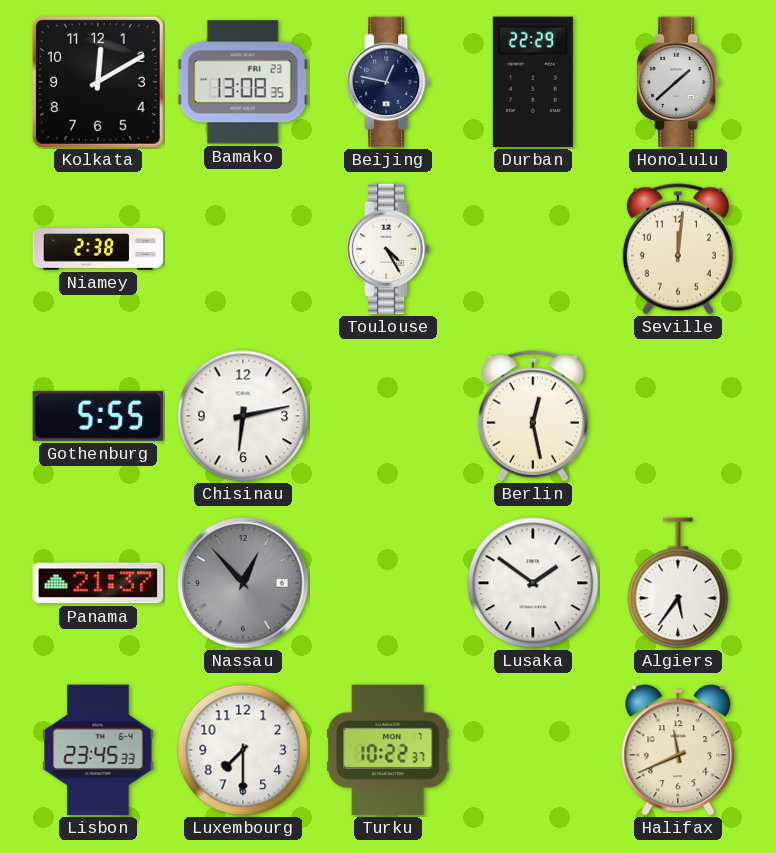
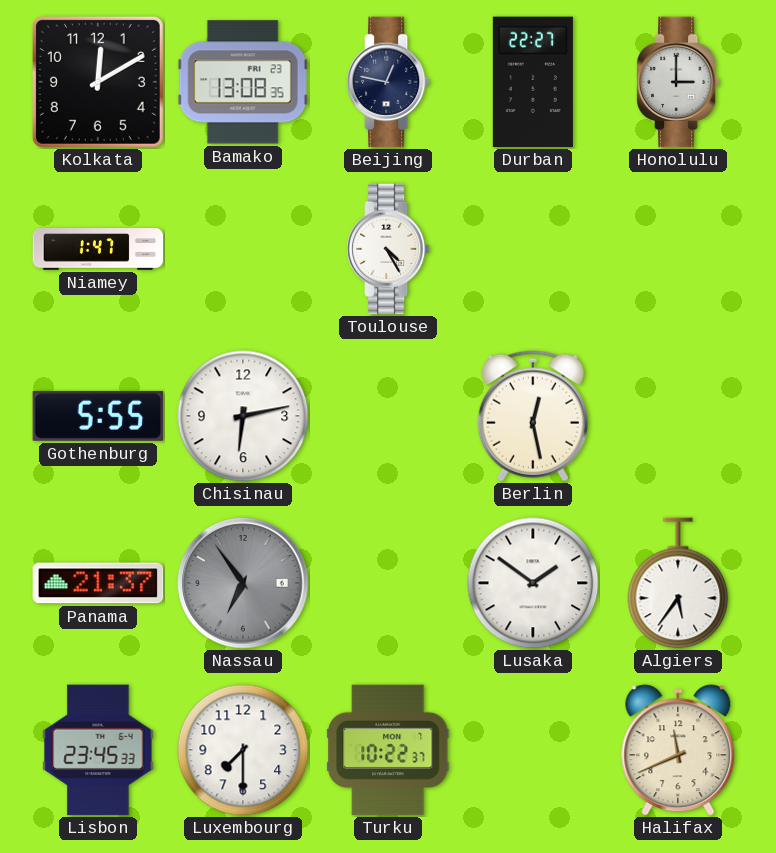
Durban: 22:29 -> 22:27
Honolulu: 1:38 -> 3:00
Niamey: 2:38 -> 1:47
Seville: 12:01 -> none
Nassau: 12:53 -> 6:54
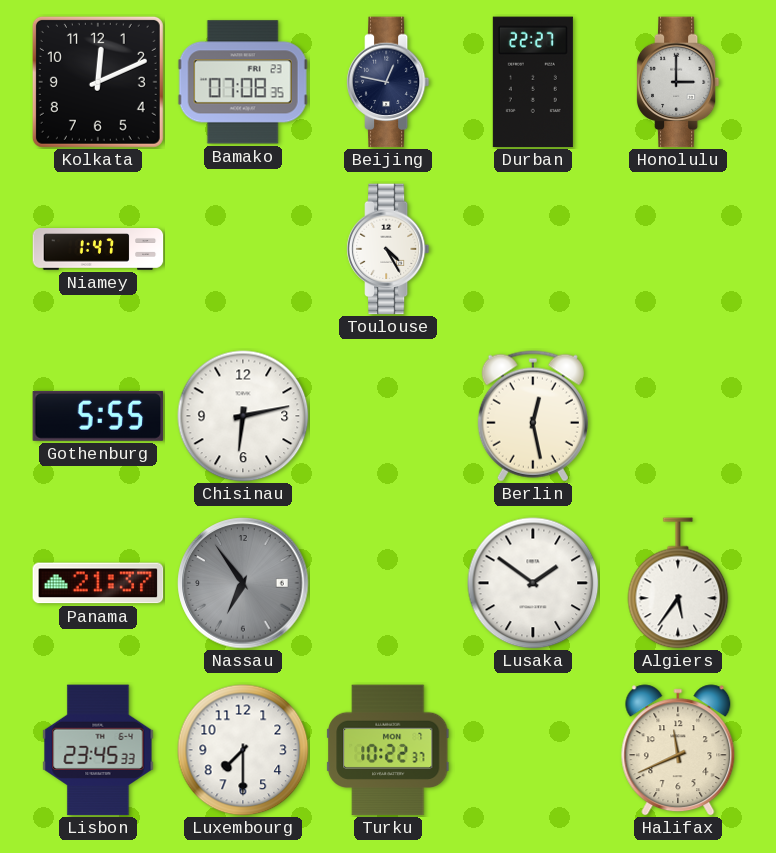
Kolkata: 12:10 -> 12:11
Bamako: 13:08 -> 07:08
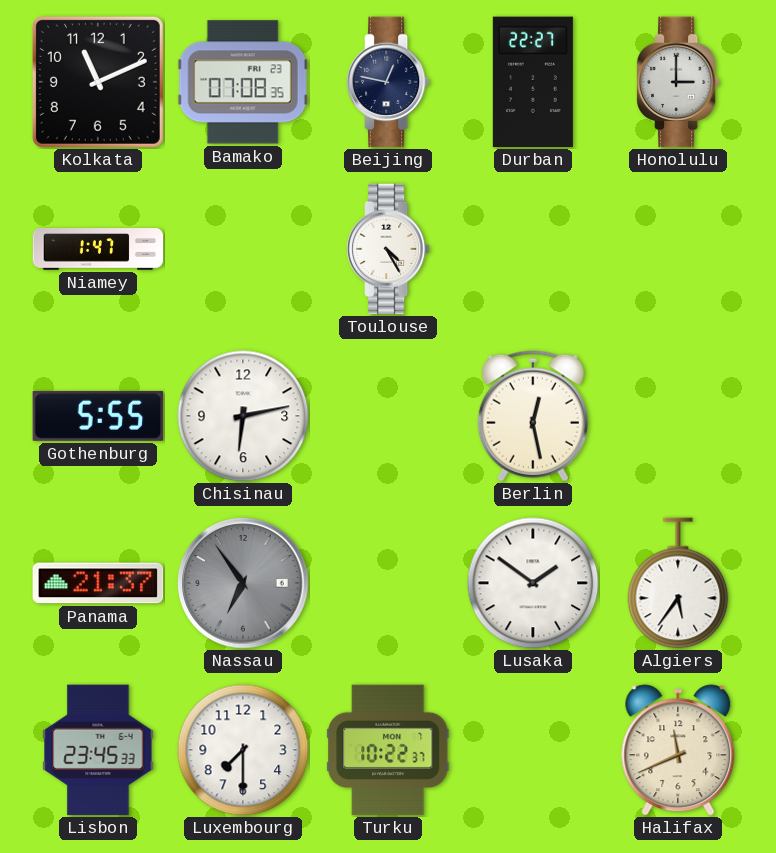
Kolkata: 12:11 -> 11:11
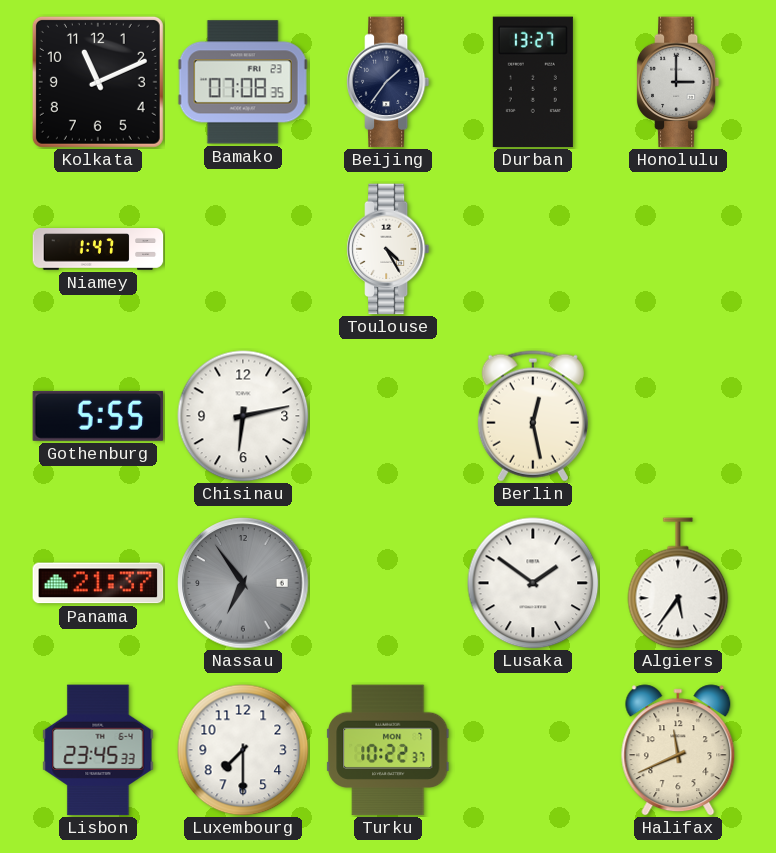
Beijing: 12:47 -> 1:36
Durban: 22:27 -> 13:27
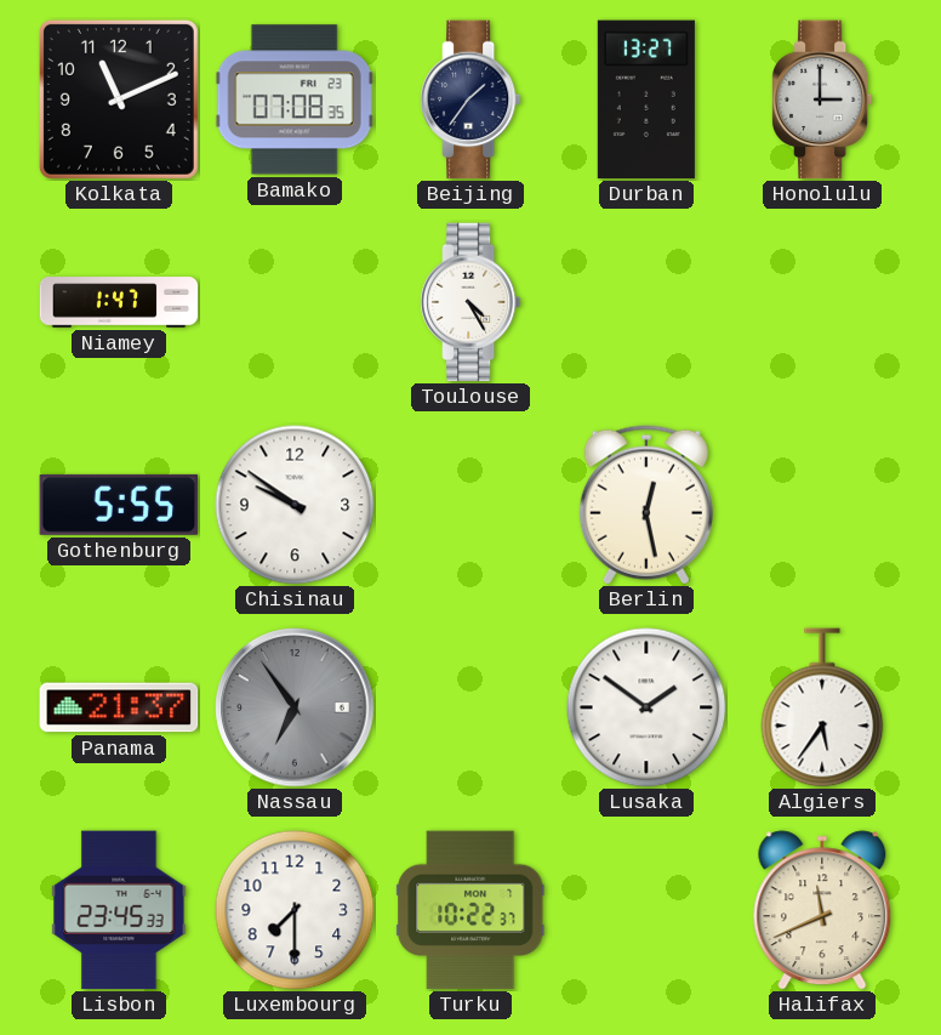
Chisinau: 6:13 -> 9:51
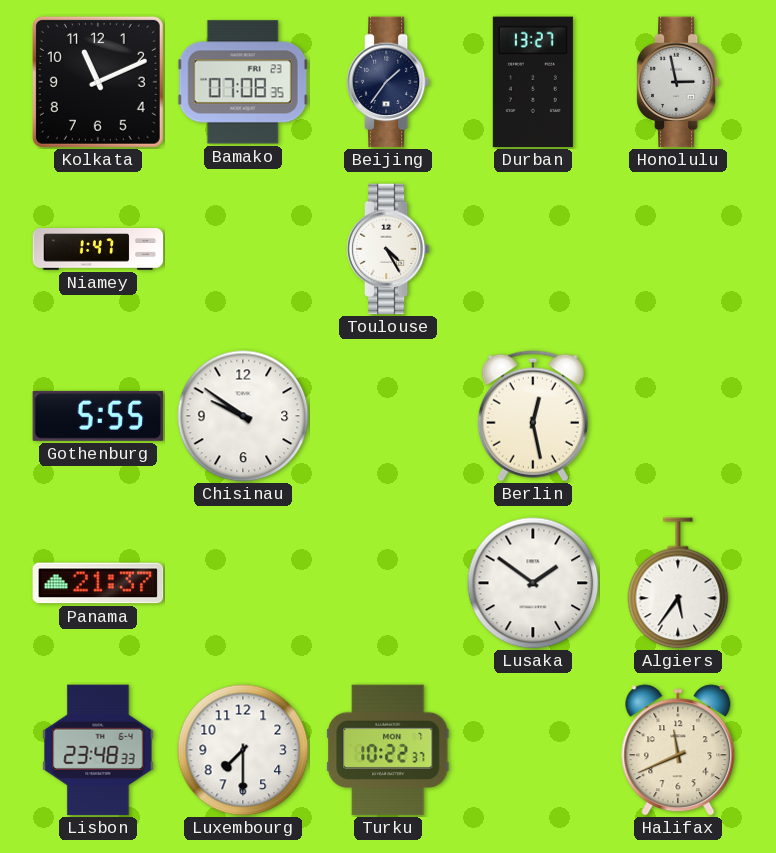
Honolulu: 3:00 -> 2:58
Nassau: 6:54 -> none
Lisbon: 23:45 -> 23:48
